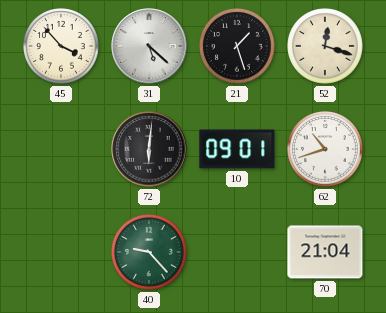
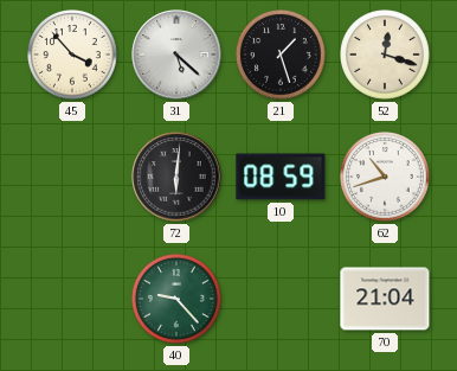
10: 09:01 -> 08:59
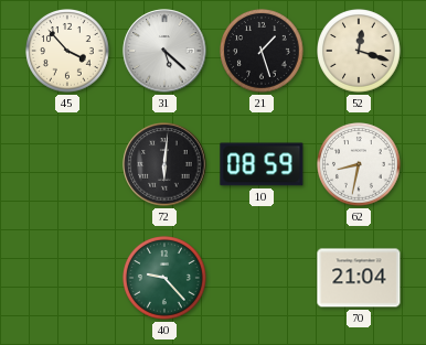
62: 10:42 -> 8:32
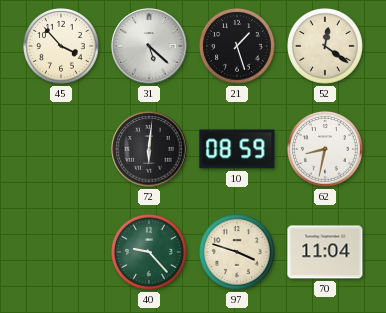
52: 12:18 -> 12:21
97: none -> 3:48
70: 21:04 -> 11:04
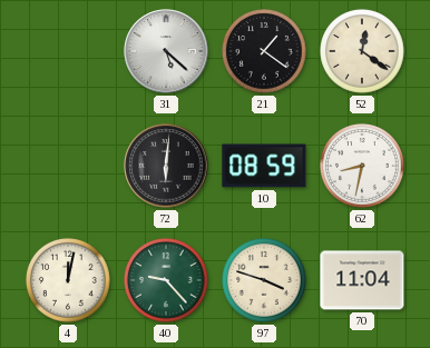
45: 3:53 -> none
21: 1:27 -> 1:21
4: none -> 12:02
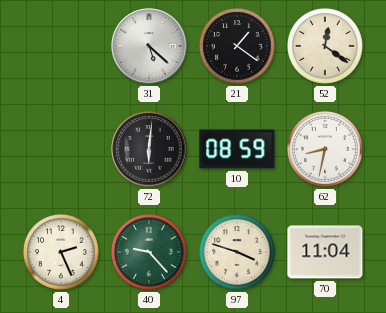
4: 12:02 -> 2:26
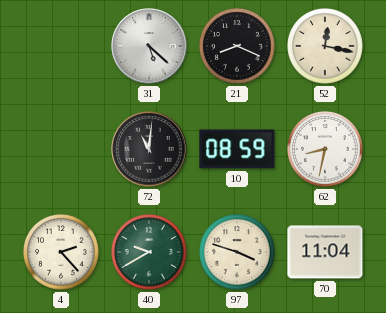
21: 1:21 -> 8:19
52: 12:21 -> 12:17
72: 6:01 -> 11:01
4: 2:26 -> 2:23
40: 9:23 -> 9:40
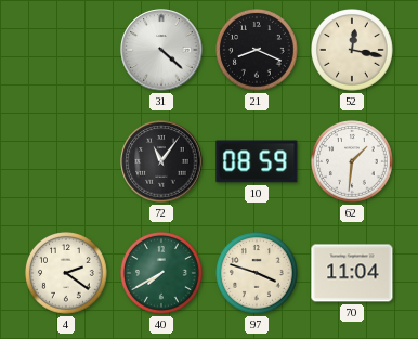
31: 5:22 -> 4:22
72: 11:01 -> 11:06
62: 8:32 -> 1:31
4: 2:23 -> 2:21
40: 9:40 -> 7:40
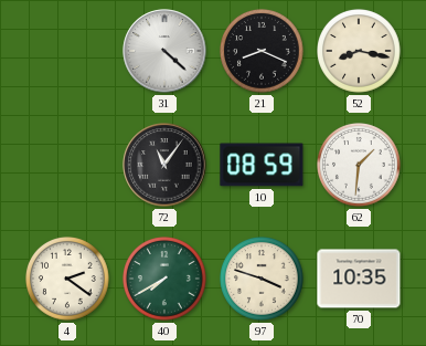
52: 12:17 -> 8:17
70: 11:04 -> 10:35
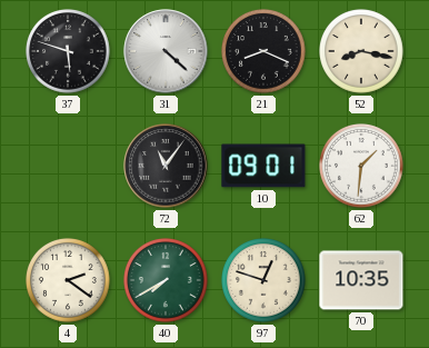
37: none -> 5:48
10: 08:59 -> 09:01
97: 3:48 -> 12:48
